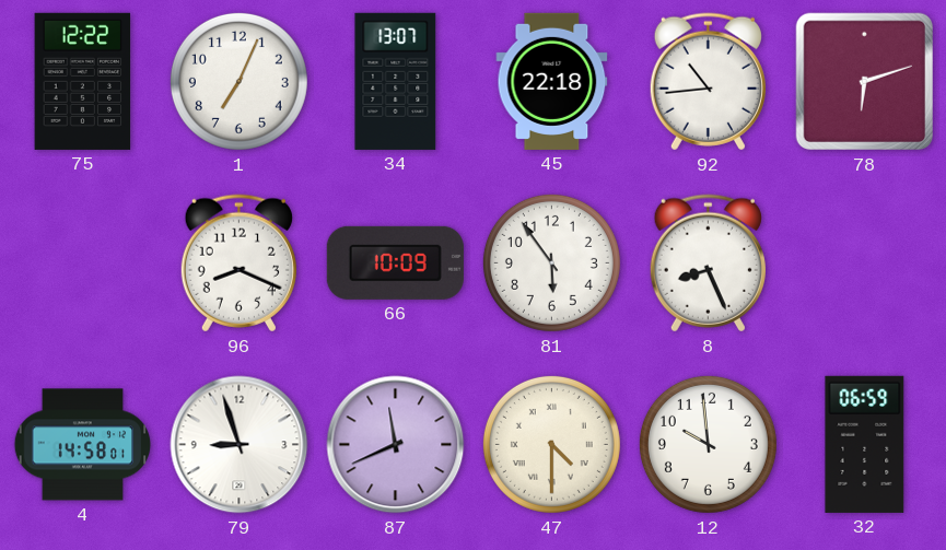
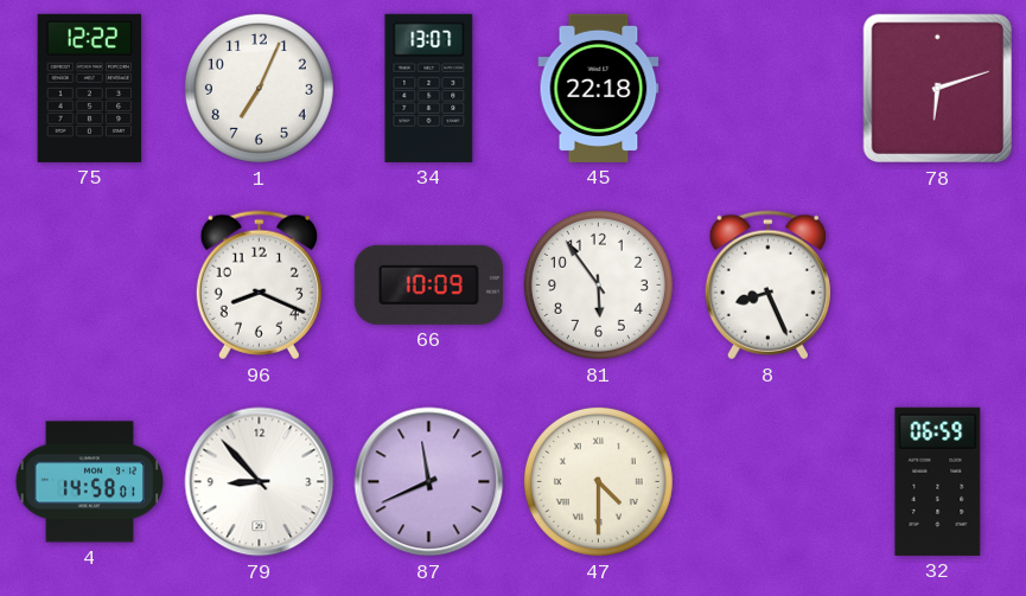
92: 10:44 -> none
79: 8:57 -> 8:53
12: 9:59 -> none
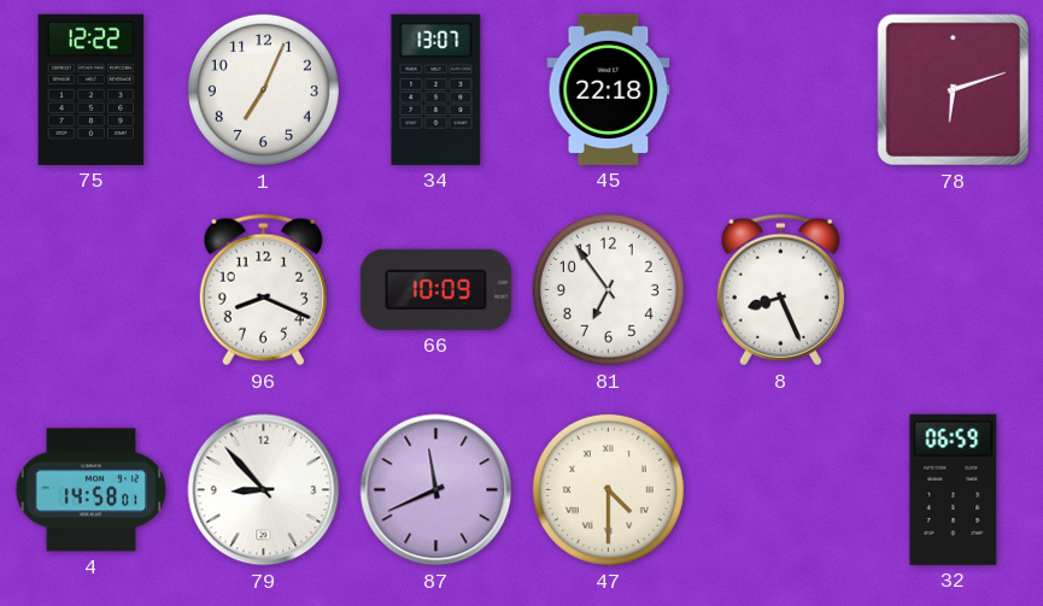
81: 5:54 -> 6:54
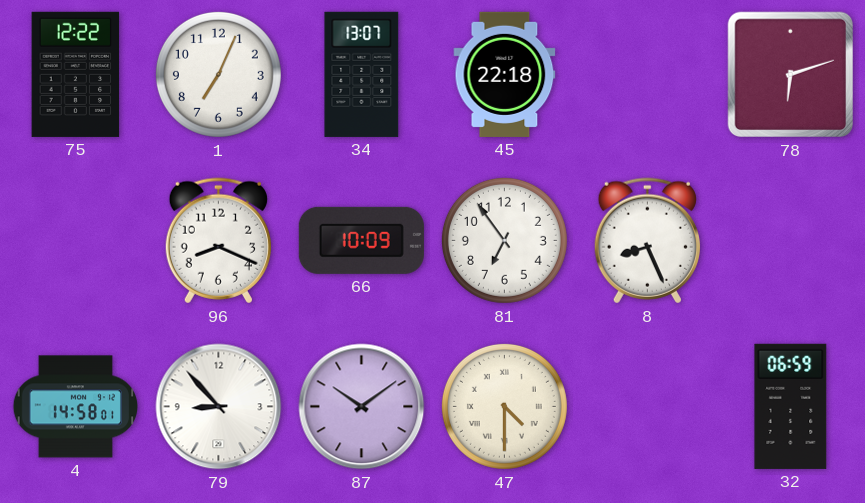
87: 11:41 -> 10:09
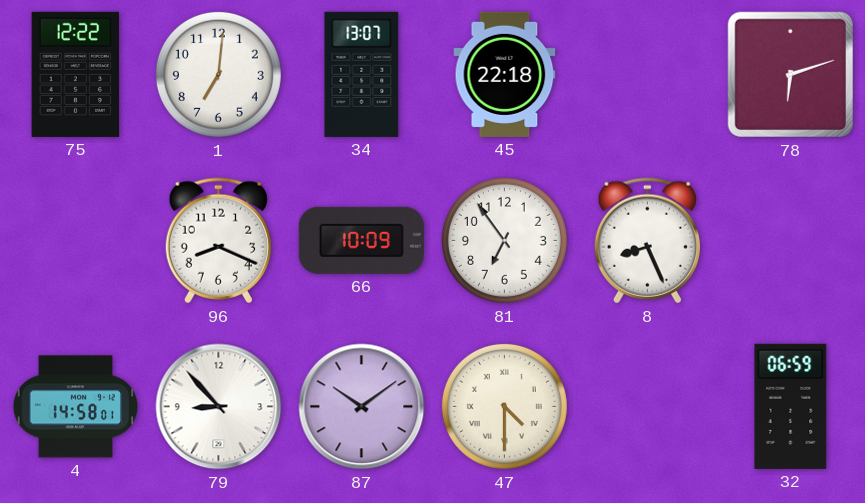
1: 7:04 -> 7:01
